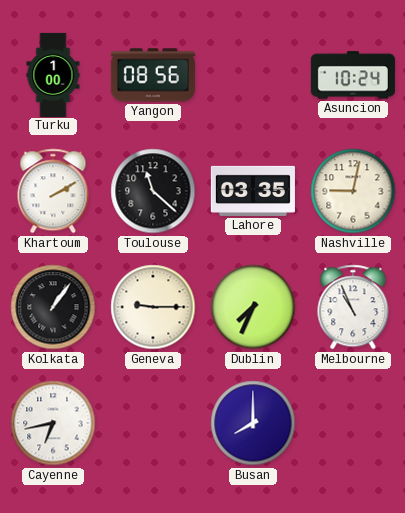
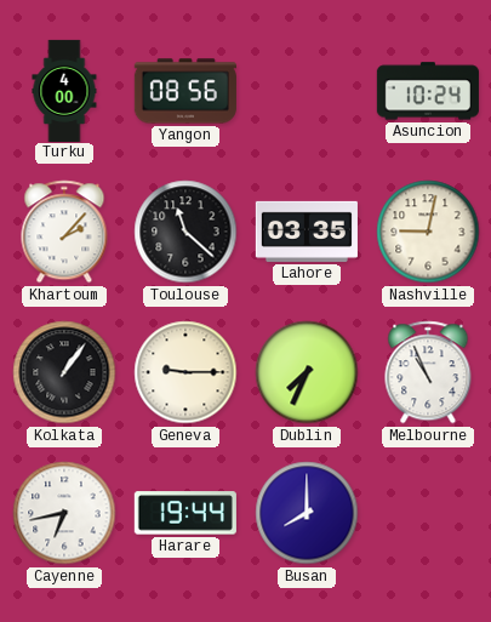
Turku: 1:00 -> 4:00
Khartoum: 2:10 -> 2:07
Harare: none -> 19:44
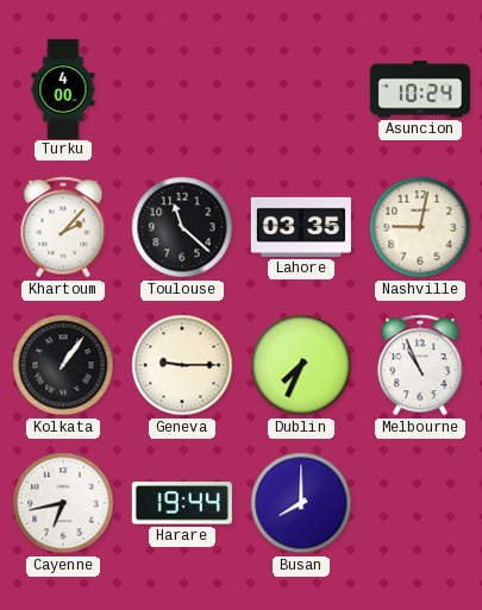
Yangon: 08:56 -> none
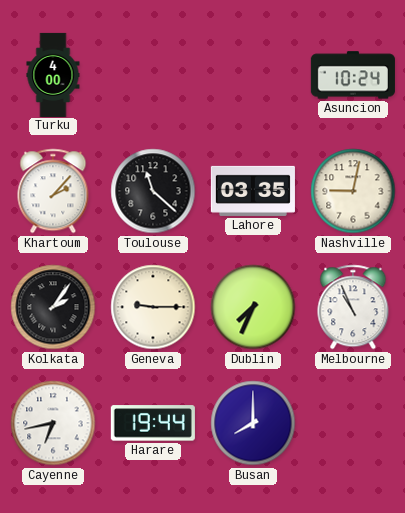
Kolkata: 1:06 -> 2:06
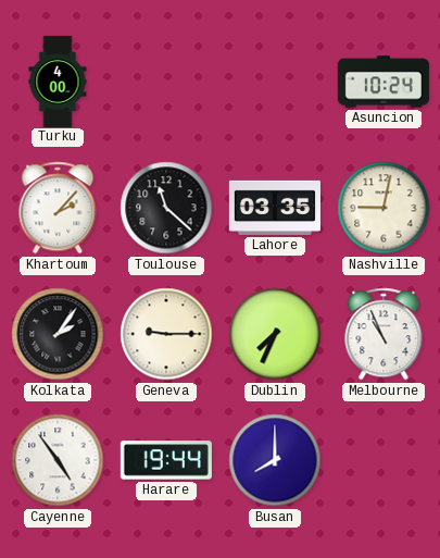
Cayenne: 6:43 -> 4:54
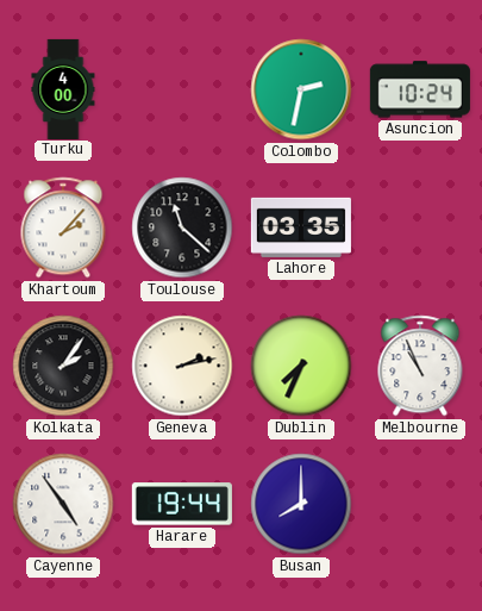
Colombo: none -> 2:32
Nashville: 9:02 -> none
Geneva: 9:15 -> 2:13
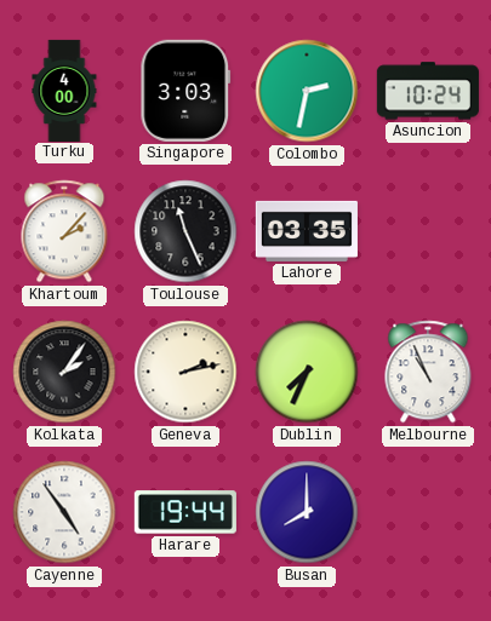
Singapore: none -> 3:03
Toulouse: 11:22 -> 11:26
